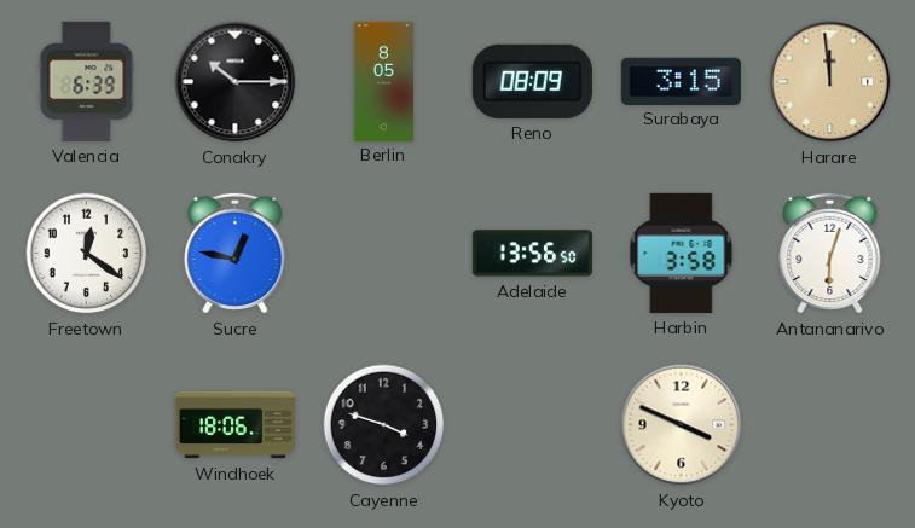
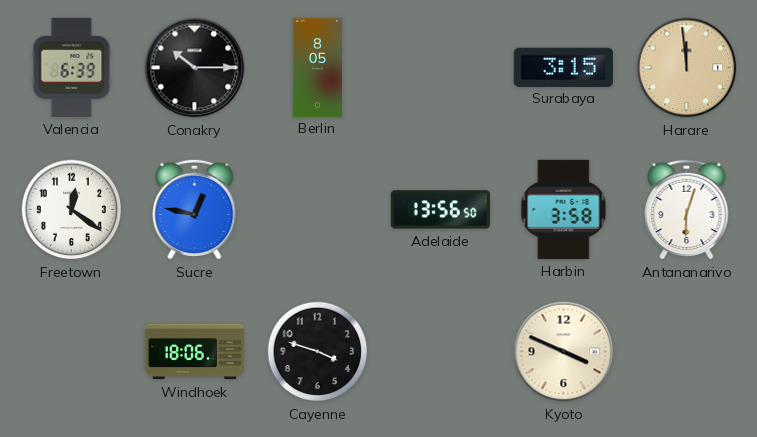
Reno: 08:09 -> none
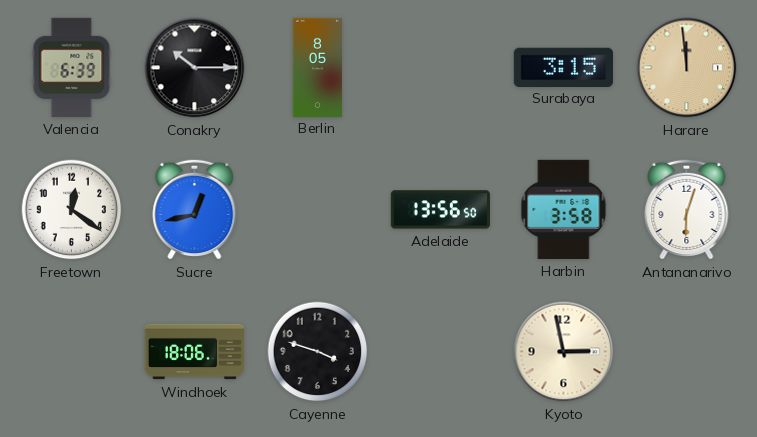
Sucre: 12:47 -> 12:43
Kyoto: 3:49 -> 2:58
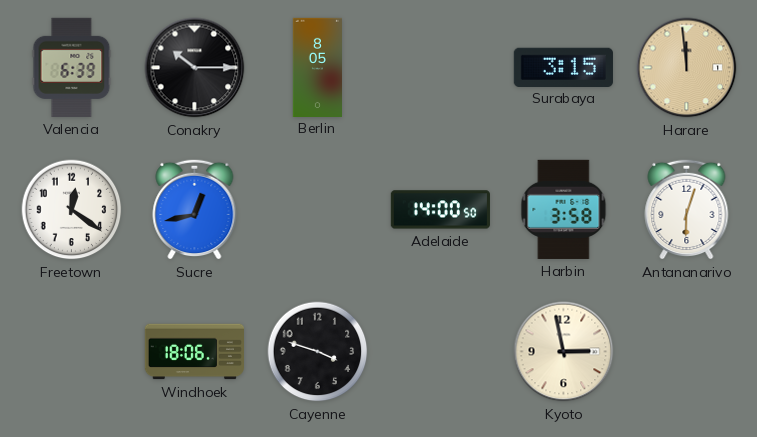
Adelaide: 13:56 -> 14:00
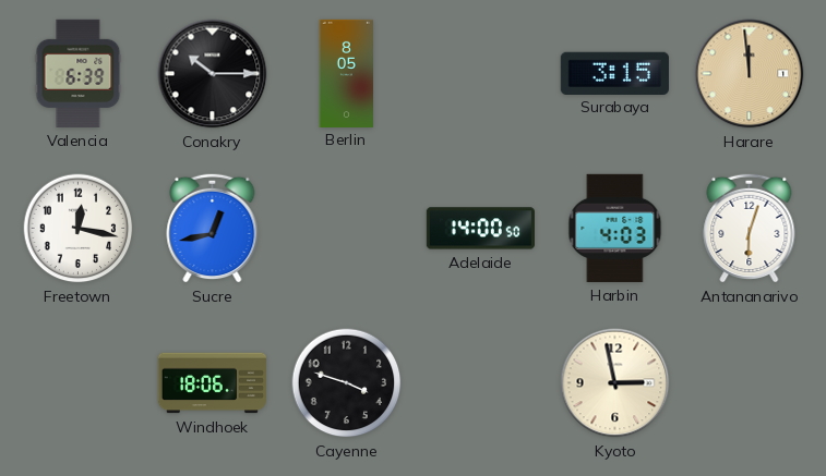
Freetown: 12:21 -> 12:17
Harbin: 3:58 -> 4:03
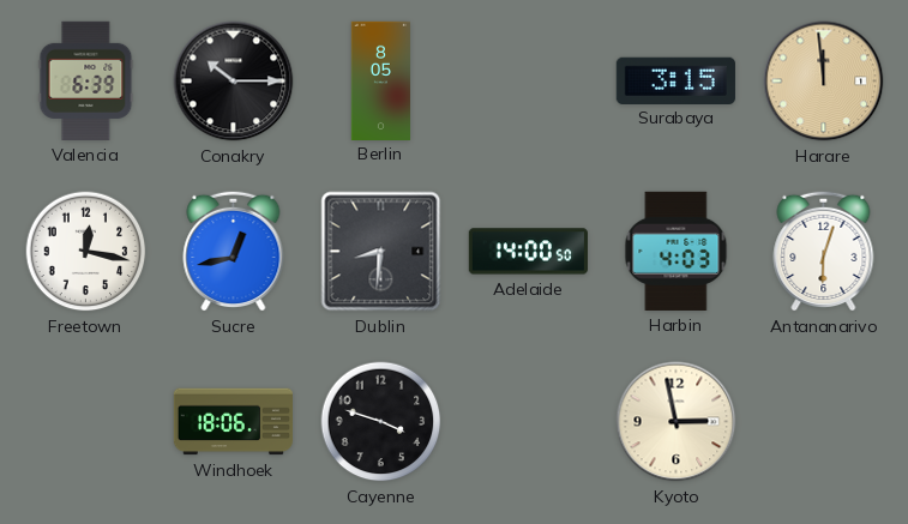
Dublin: none -> 8:31
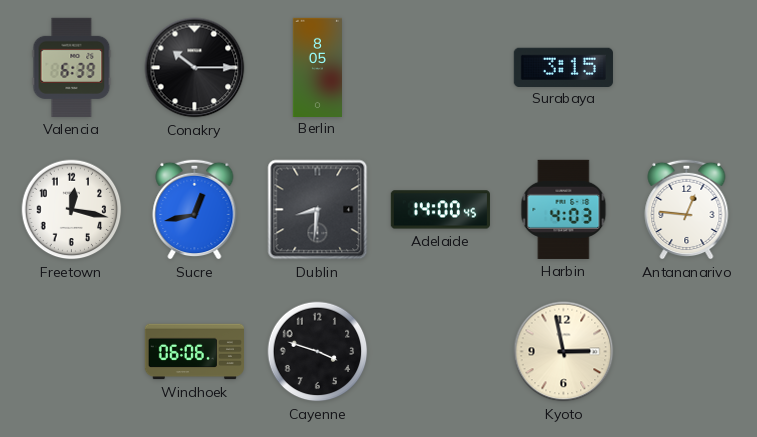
Harare: 11:59 -> none
Adelaide: 14:00:50 -> 14:00:45
Antananarivo: 6:03 -> 12:46
Windhoek: 18:06 -> 06:06
